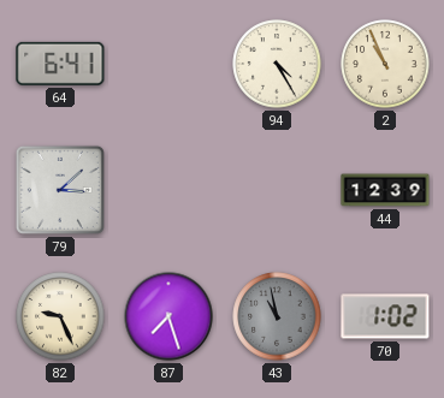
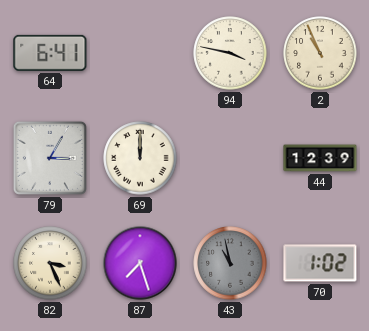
94: 4:25 -> 3:47
79: 3:08 -> 3:05
69: none -> 12:00
82: 9:26 -> 3:26
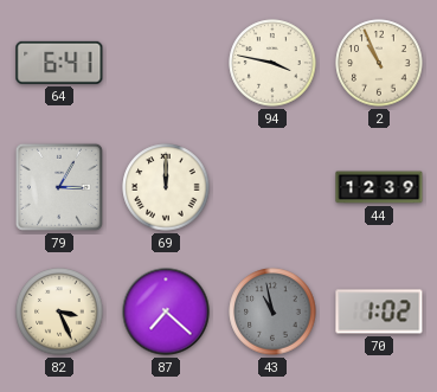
87: 7:27 -> 7:22
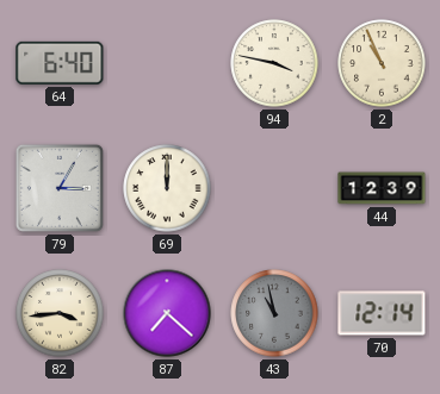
64: 6:41 -> 6:40
82: 3:26 -> 3:44
70: 1:02 -> 12:14
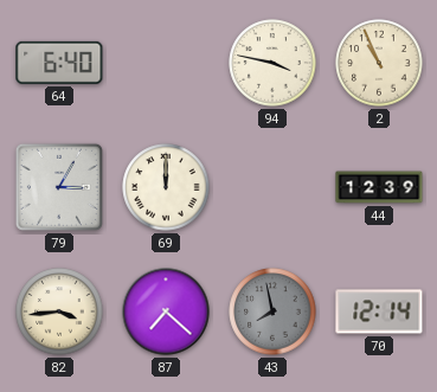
43: 10:58 -> 7:58
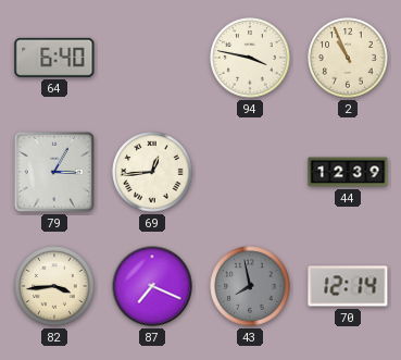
69: 12:00 -> 12:44
87: 7:22 -> 7:19
